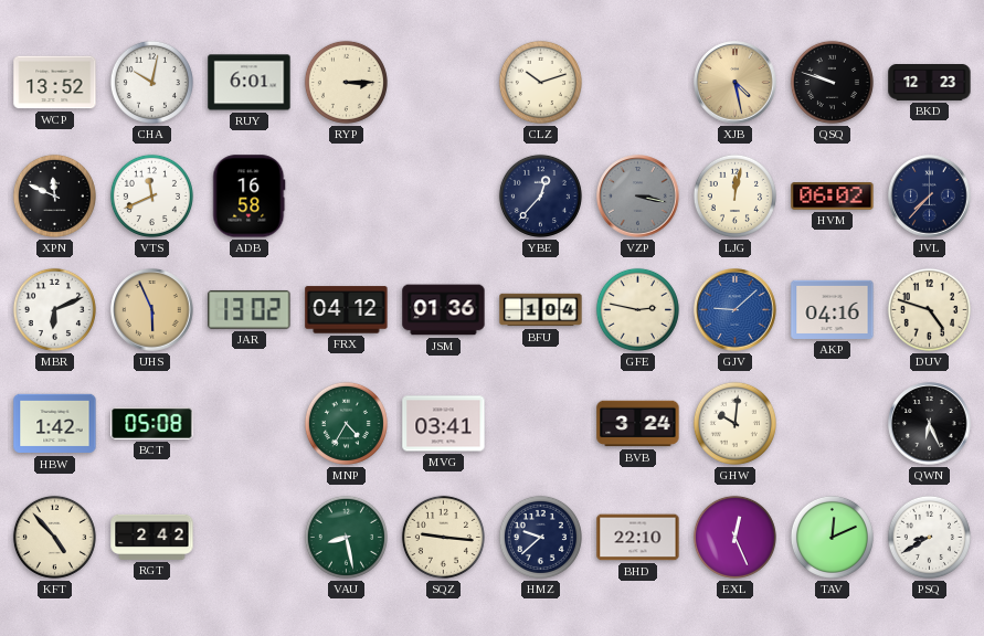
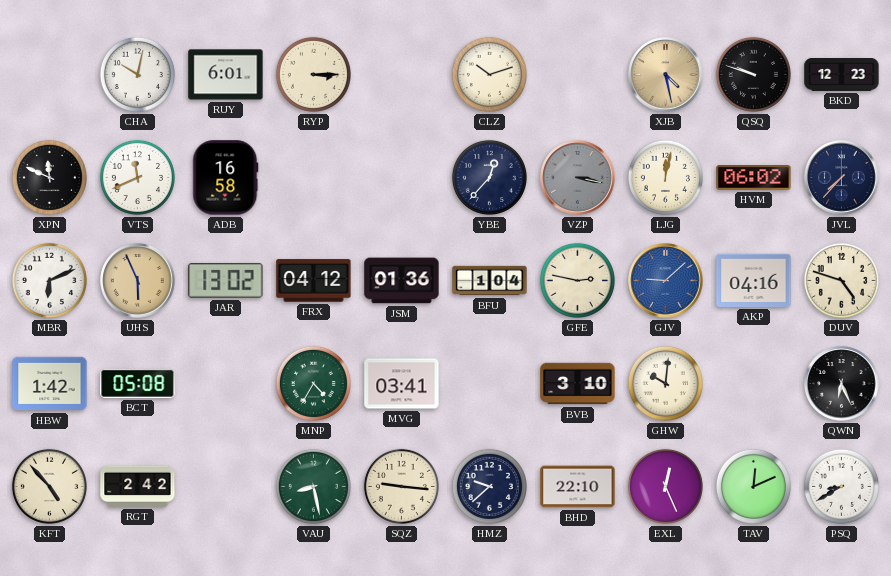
WCP: 13:52 -> none
BVB: 3:24 -> 3:10
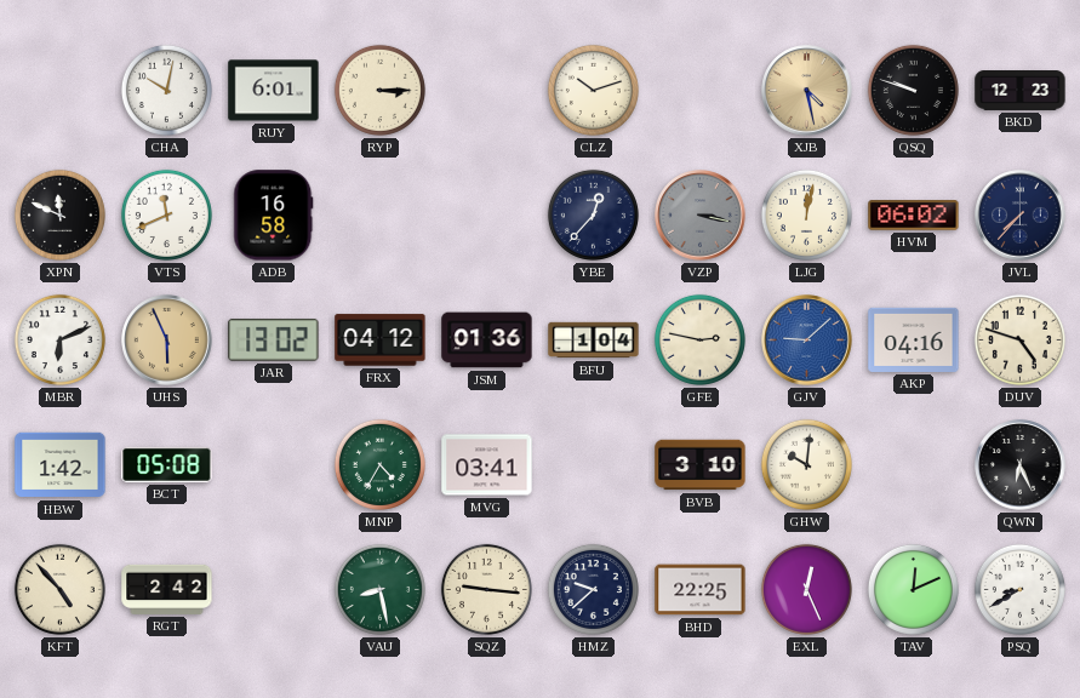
BHD: 22:10 -> 22:25
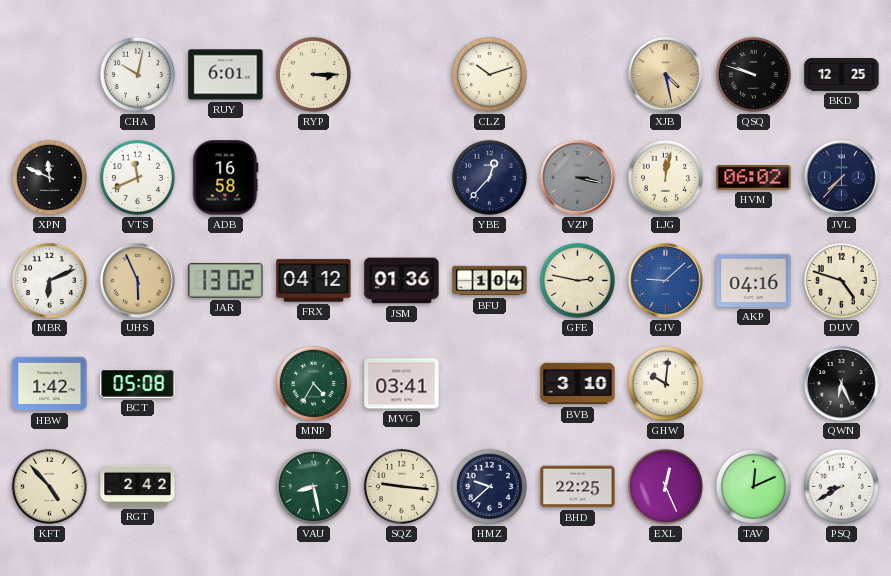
BKD: 12:23 -> 12:25
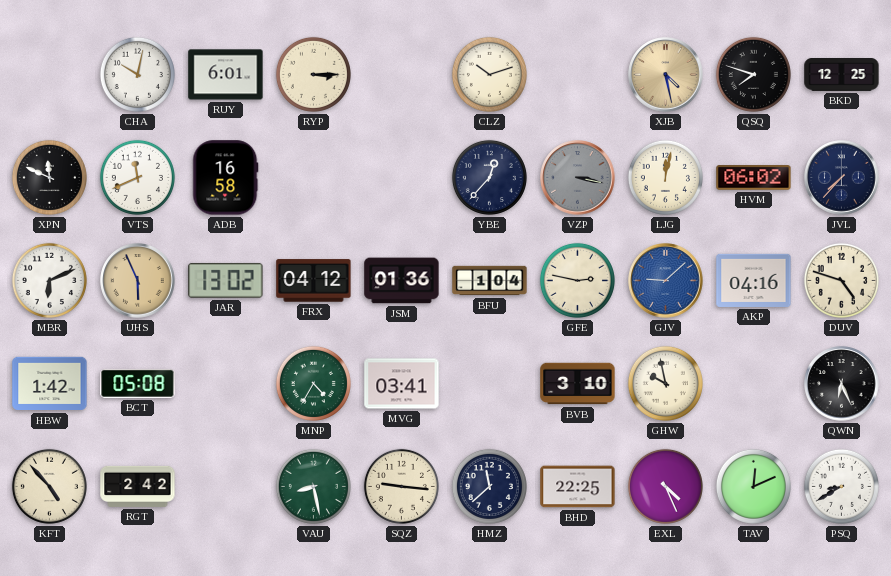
QSQ: 9:48 -> 7:48
GHW: 10:01 -> 9:58
HMZ: 9:38 -> 11:38
EXL: 12:26 -> 4:26
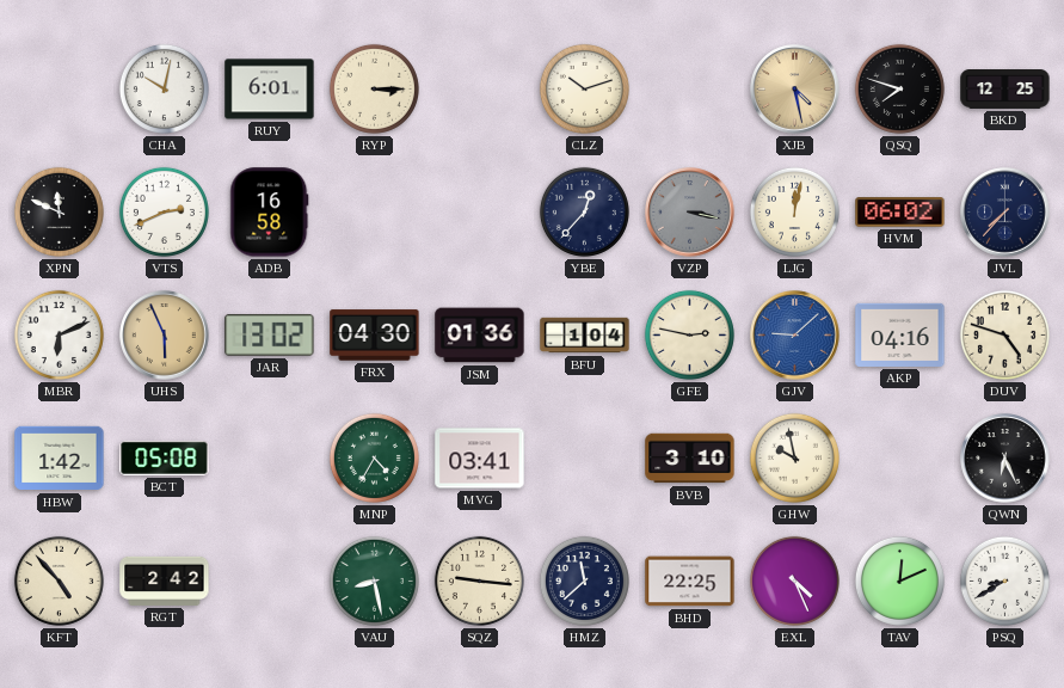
VTS: 11:41 -> 2:41
FRX: 04:12 -> 04:30
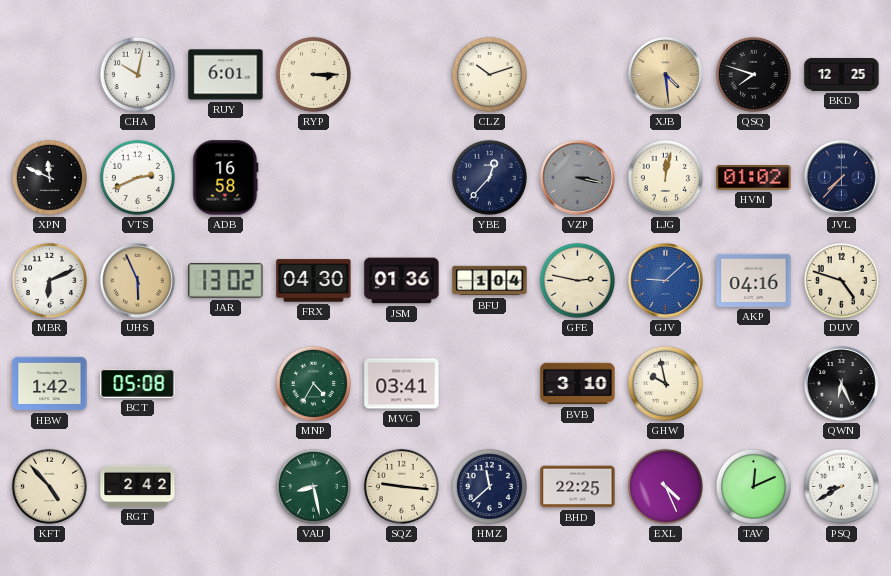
XJB: 4:28 -> 4:29
HVM: 06:02 -> 01:02
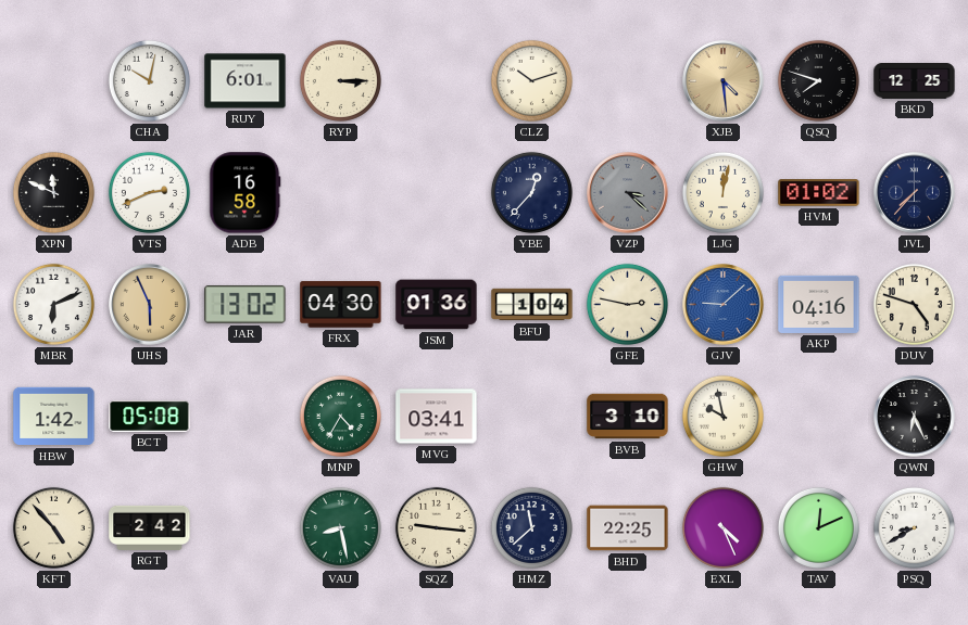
VZP: 3:17 -> 3:22
